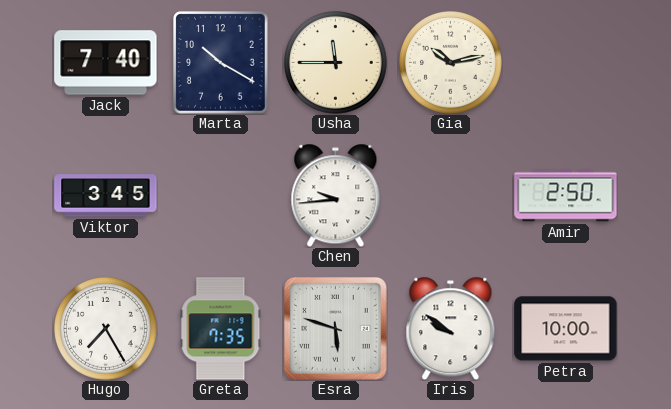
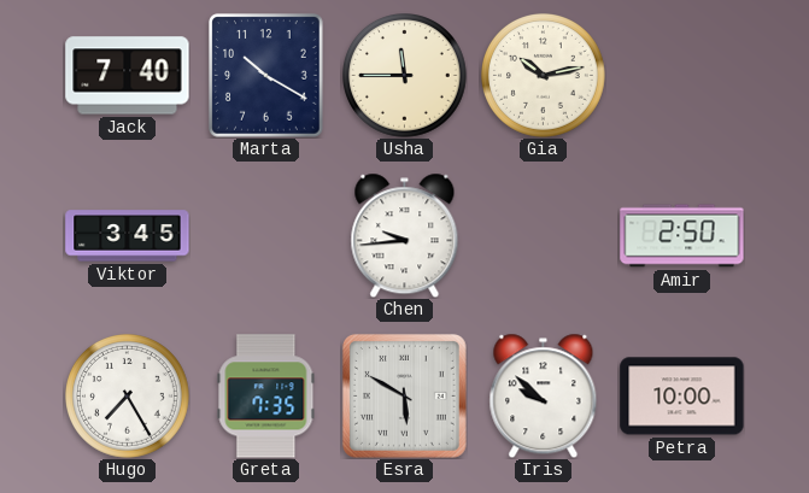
Esra: 5:48 -> 5:50
Iris: 9:51 -> 9:52
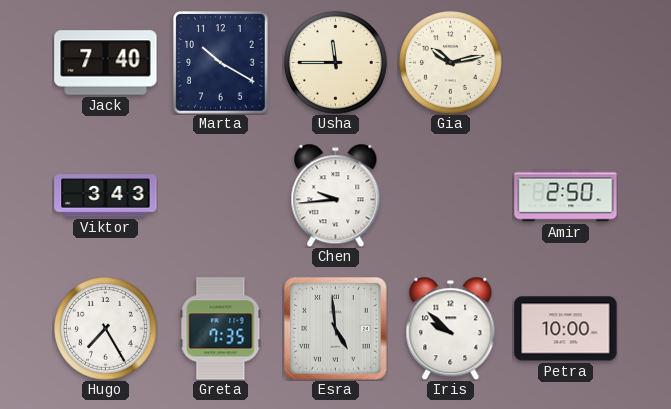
Viktor: 3:45 -> 3:43
Esra: 5:50 -> 4:59
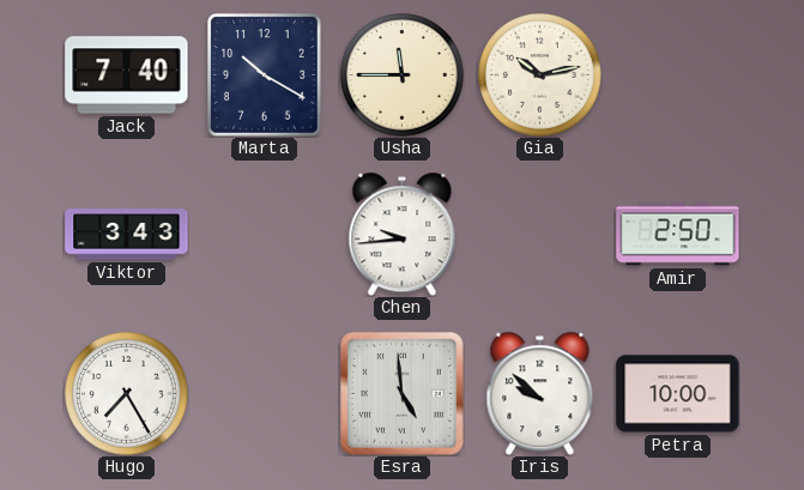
Greta: 7:35 -> none
